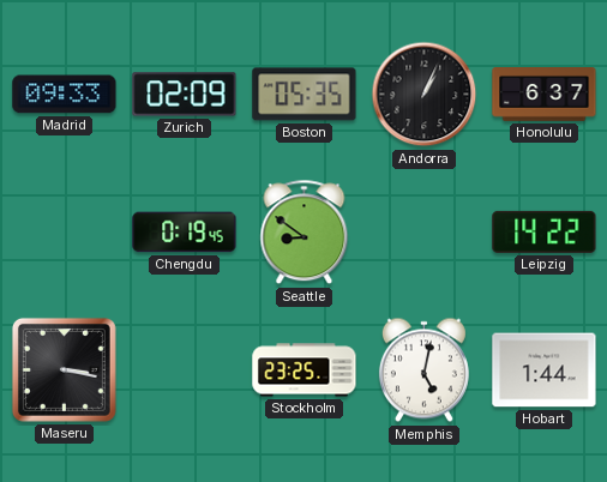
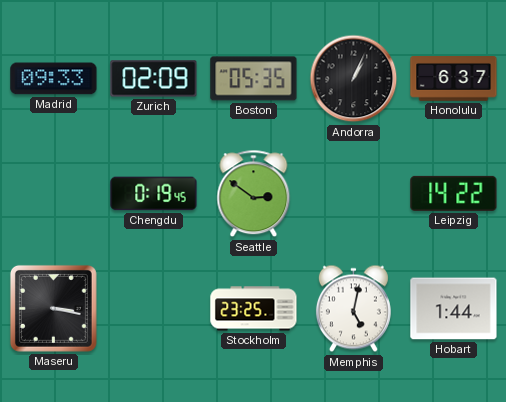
Seattle: 8:51 -> 2:51
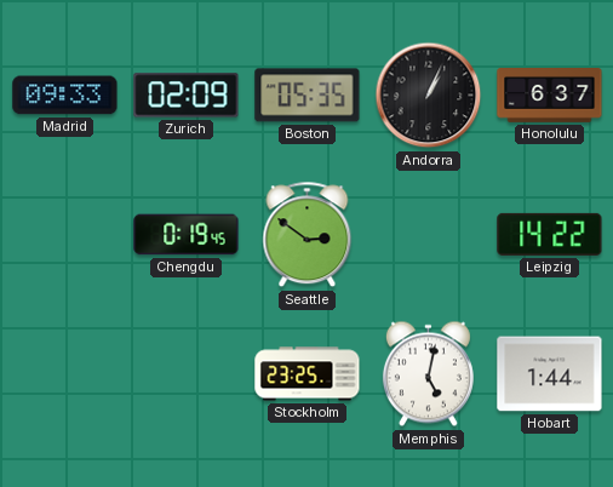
Maseru: 3:17 -> none
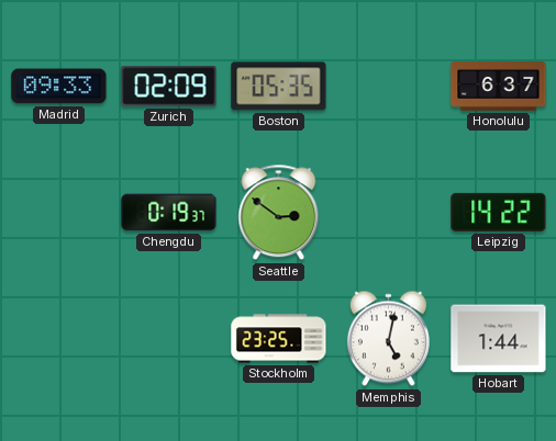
Andorra: 1:04 -> none
Chengdu: 0:19:45 -> 0:19:37
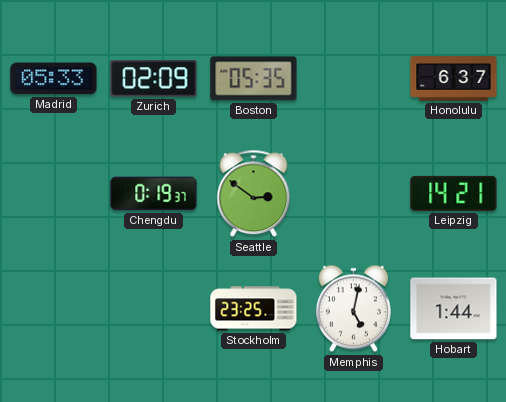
Madrid: 09:33 -> 05:33
Leipzig: 14:22 -> 14:21
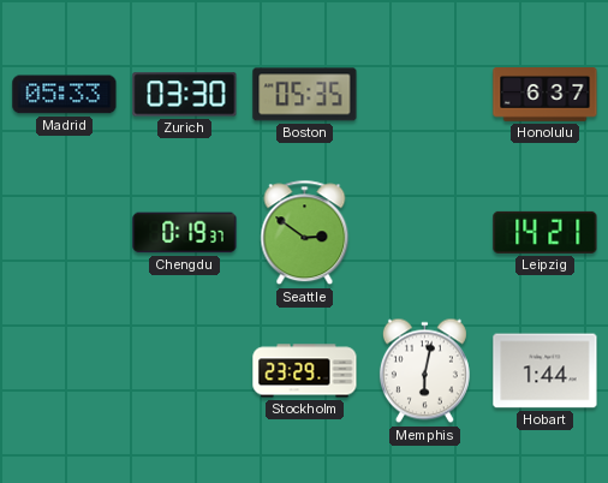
Zurich: 02:09 -> 03:30
Stockholm: 23:25 -> 23:29
Memphis: 5:02 -> 6:02
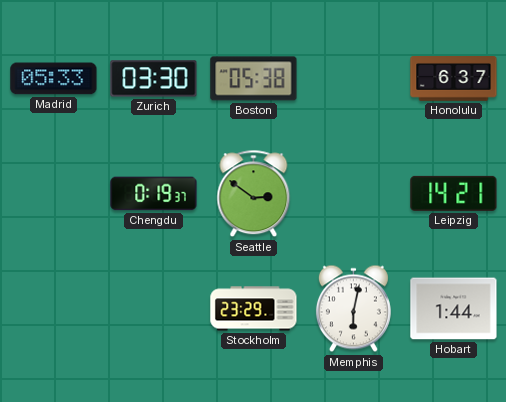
Boston: 05:35 -> 05:38
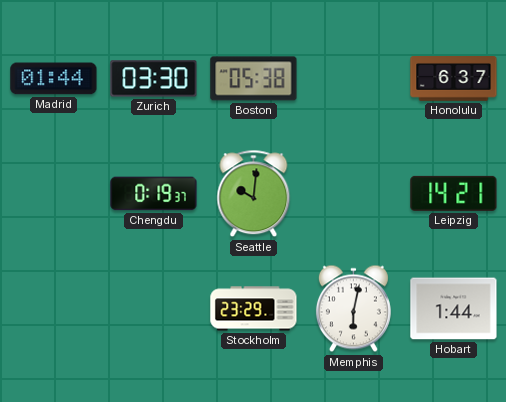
Madrid: 05:33 -> 01:44
Seattle: 2:51 -> 10:01
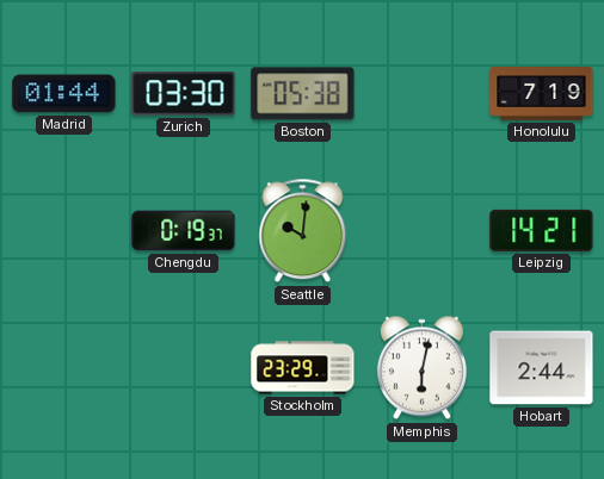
Honolulu: 6:37 -> 7:19
Hobart: 1:44 -> 2:44
